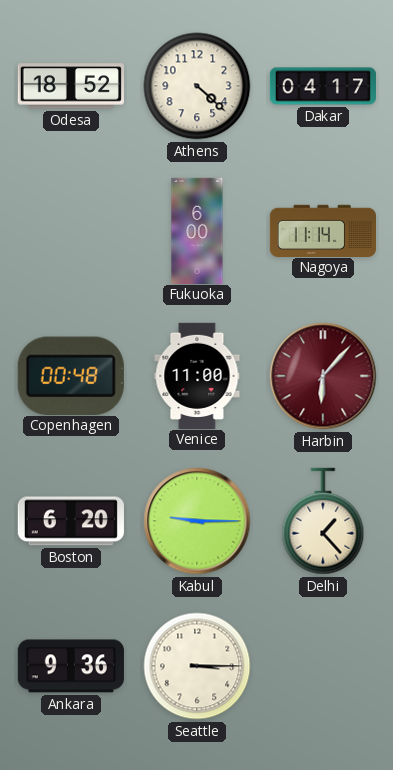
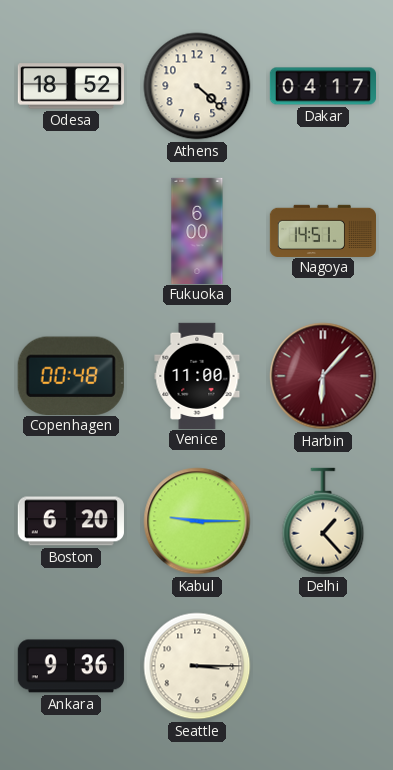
Nagoya: 11:14 -> 14:51
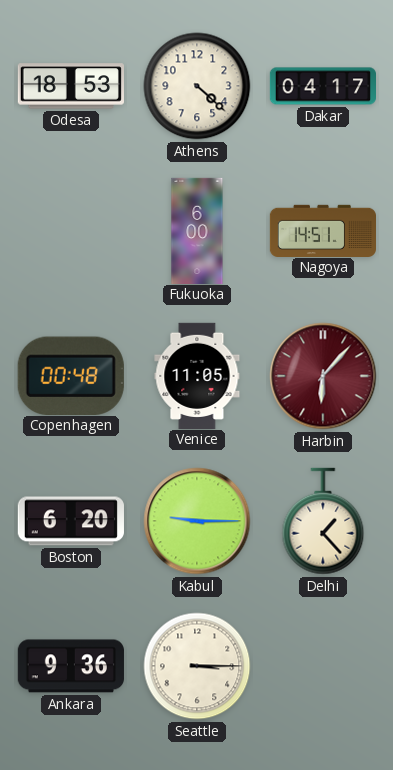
Odesa: 18:52 -> 18:53
Venice: 11:00 -> 11:05
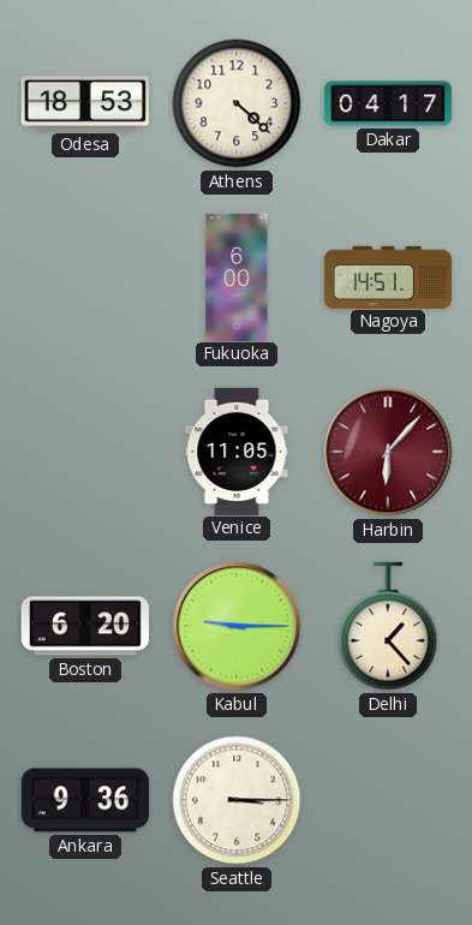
Copenhagen: 00:48 -> none
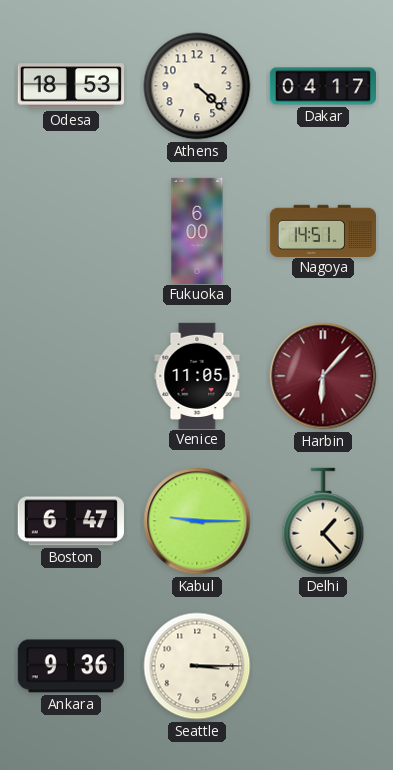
Boston: 6:20 -> 6:47
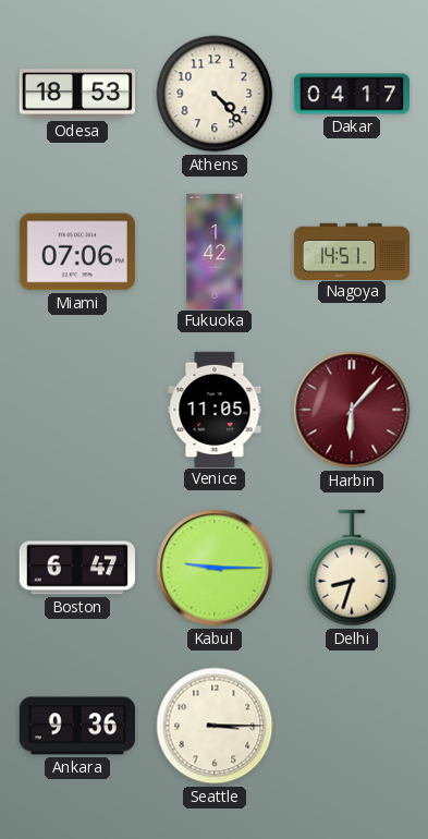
Athens: 4:22 -> 4:23
Miami: none -> 07:06
Fukuoka: 6:00 -> 1:42
Delhi: 1:23 -> 8:33
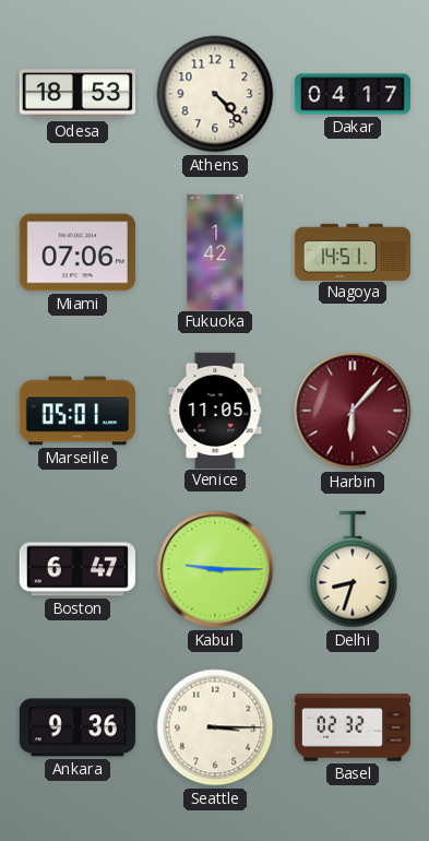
Marseille: none -> 05:01
Basel: none -> 02:32
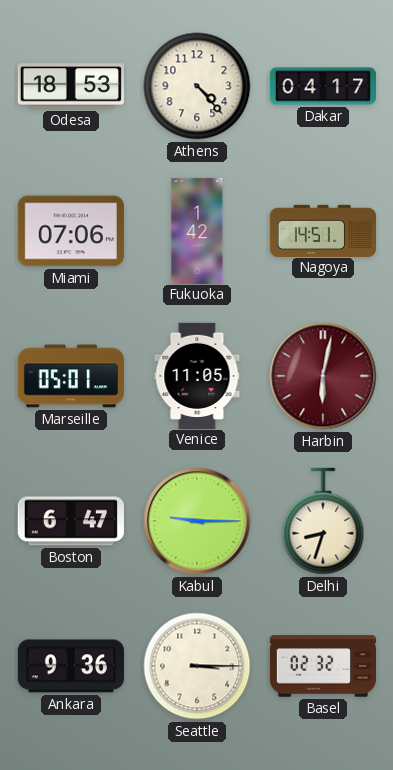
Harbin: 6:07 -> 6:02
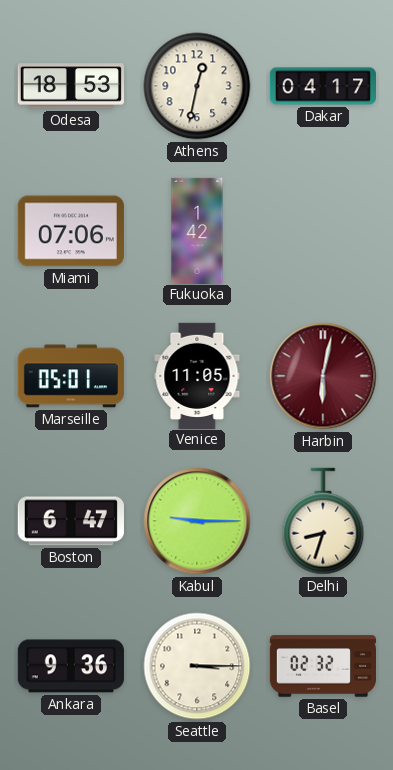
Athens: 4:23 -> 12:32
Nagoya: 14:51 -> none
